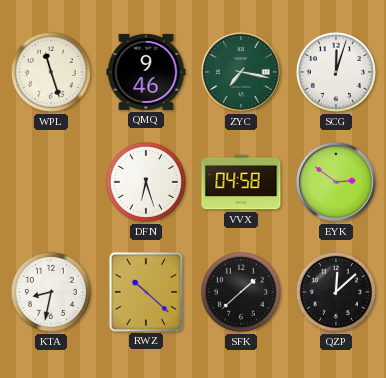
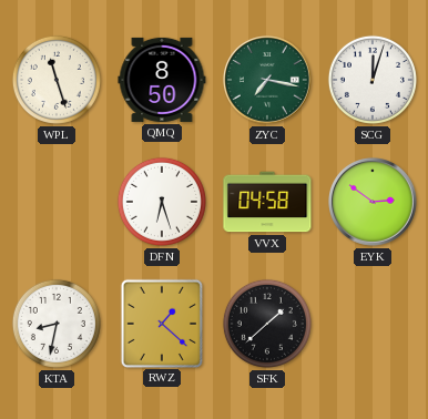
QMQ: 9:46 -> 8:50
RWZ: 10:22 -> 1:22
QZP: 12:08 -> none
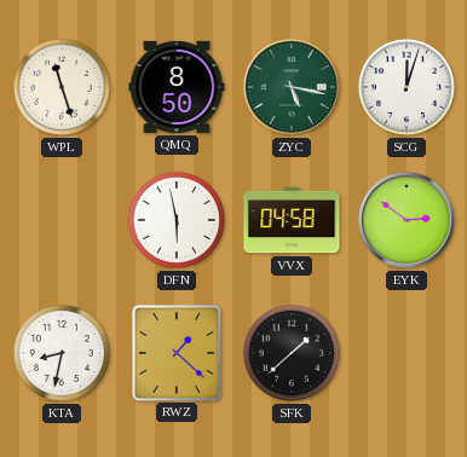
ZYC: 7:17 -> 5:17
DFN: 6:27 -> 5:58
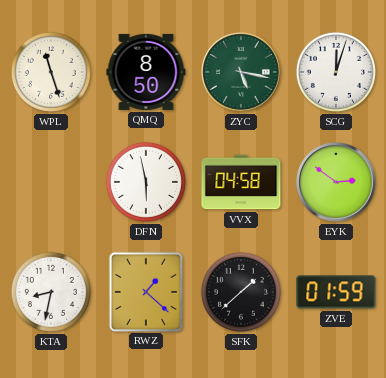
ZVE: none -> 01:59
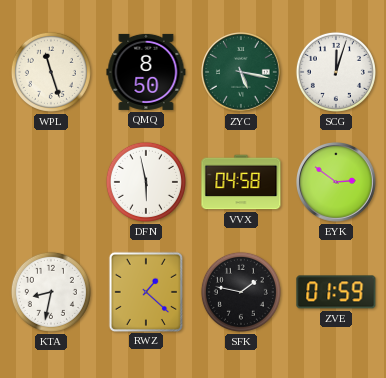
SFK: 1:38 -> 1:47
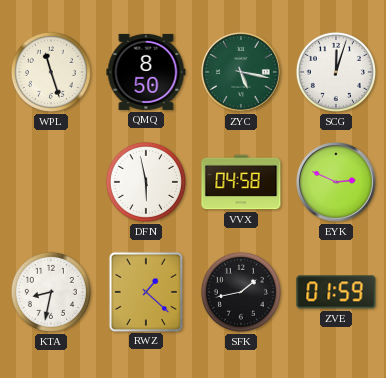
EYK: 2:51 -> 2:49
SFK: 1:47 -> 1:43
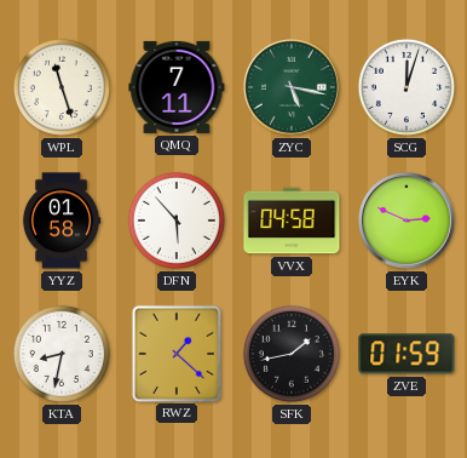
QMQ: 8:50 -> 7:11
YYZ: none -> 01:58
DFN: 5:58 -> 5:53
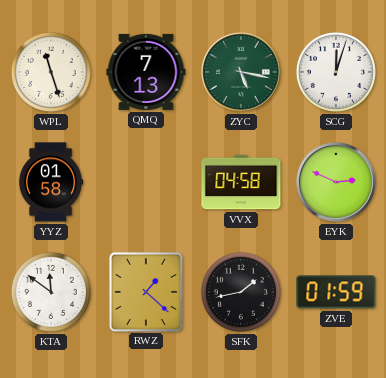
QMQ: 7:11 -> 7:13
DFN: 5:53 -> none
KTA: 8:32 -> 11:51
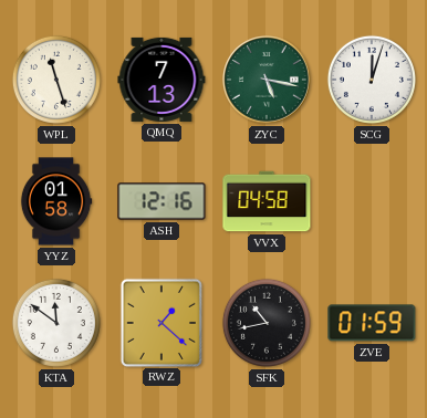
ASH: none -> 12:16
EYK: 2:49 -> none
SFK: 1:43 -> 10:43
